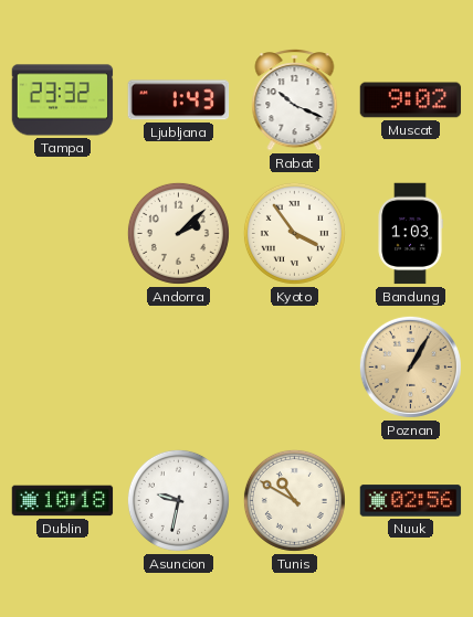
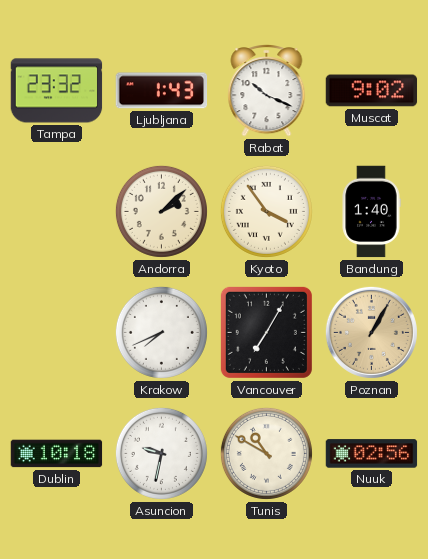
Bandung: 1:03 -> 1:40
Krakow: none -> 7:41
Vancouver: none -> 7:05
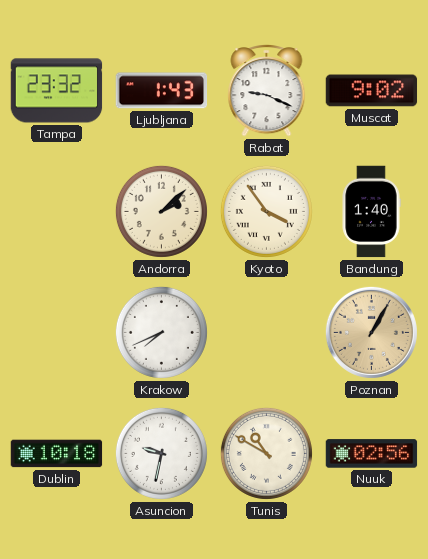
Rabat: 10:19 -> 9:19
Vancouver: 7:05 -> none
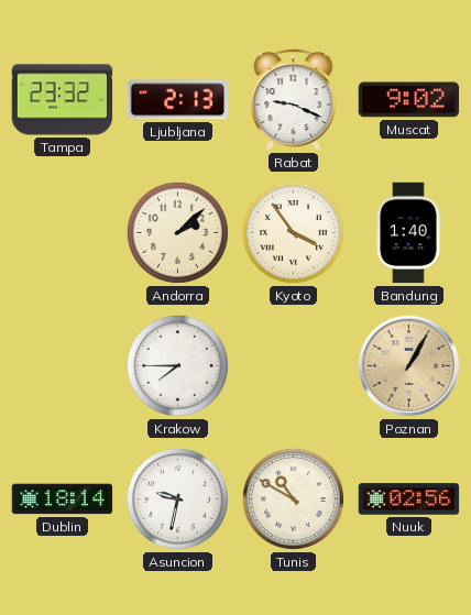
Ljubljana: 1:43 -> 2:13
Krakow: 7:41 -> 7:45
Dublin: 10:18 -> 18:14
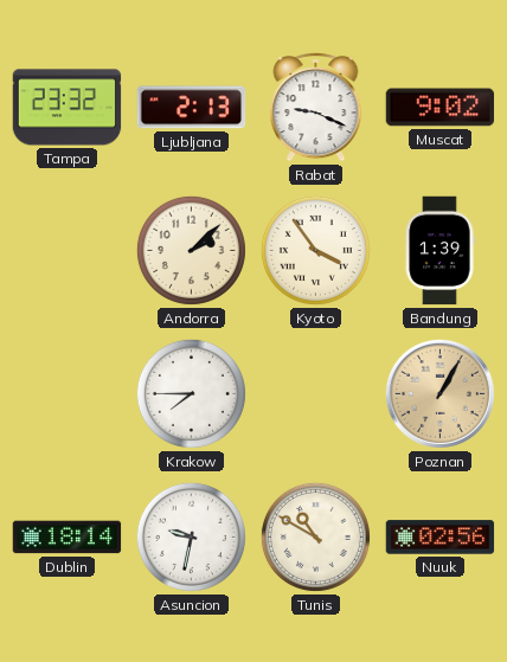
Bandung: 1:40 -> 1:39
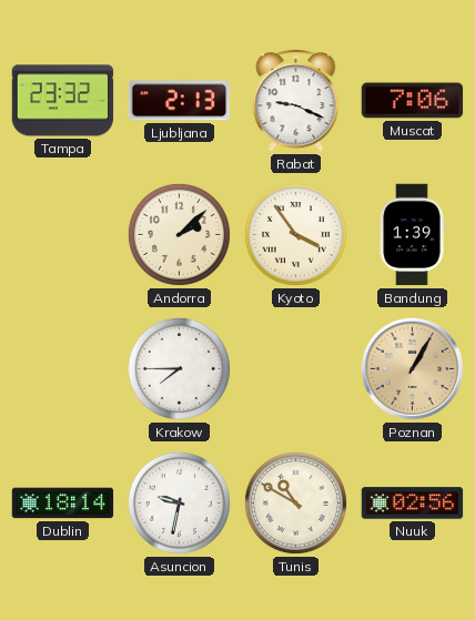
Muscat: 9:02 -> 7:06
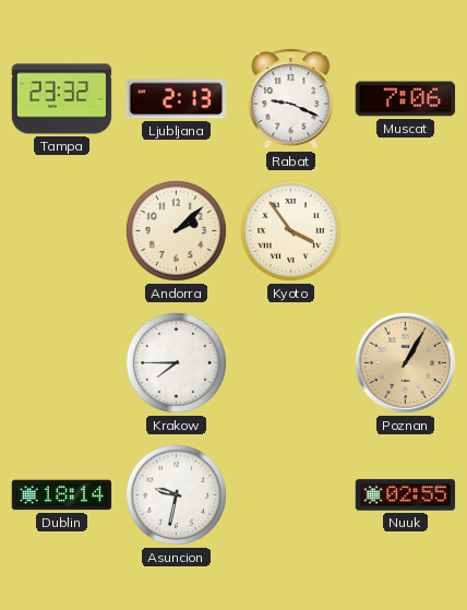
Bandung: 1:39 -> none
Tunis: 10:50 -> none
Nuuk: 02:56 -> 02:55
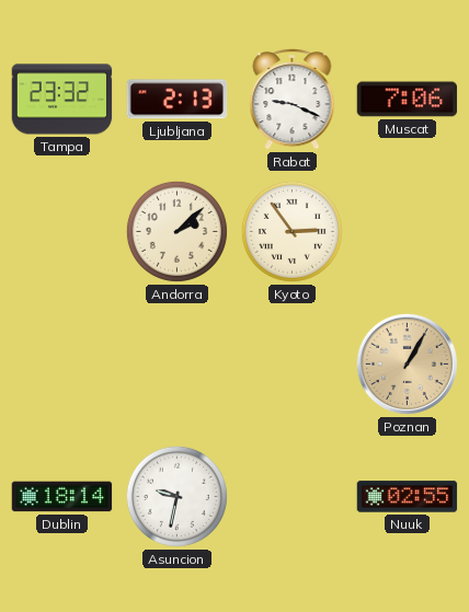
Kyoto: 3:54 -> 2:54
Krakow: 7:45 -> none
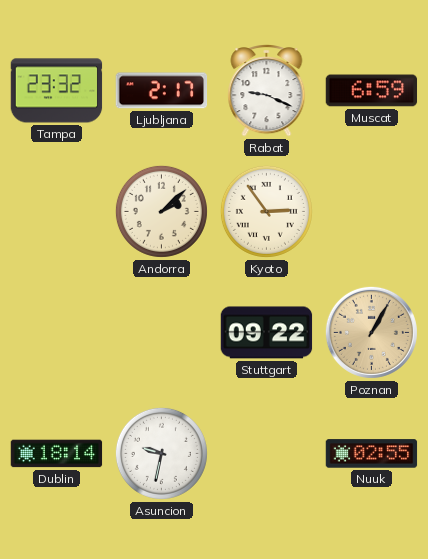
Ljubljana: 2:13 -> 2:17
Muscat: 7:06 -> 6:59
Stuttgart: none -> 09:22
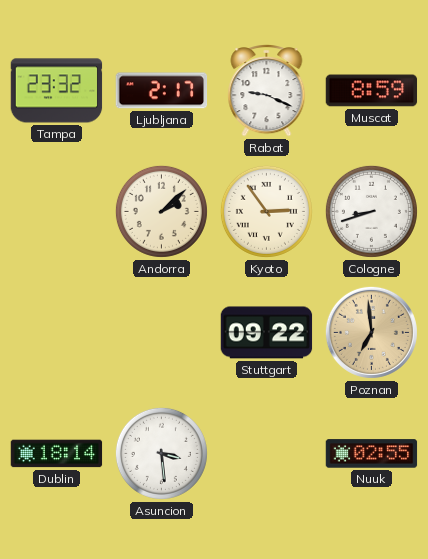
Muscat: 6:59 -> 8:59
Cologne: none -> 8:42
Poznan: 1:05 -> 6:59
Asuncion: 9:32 -> 3:29
